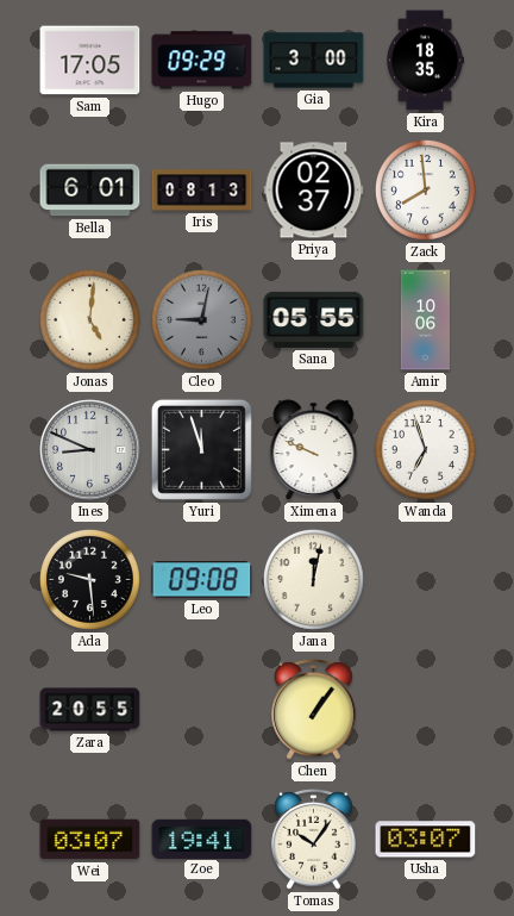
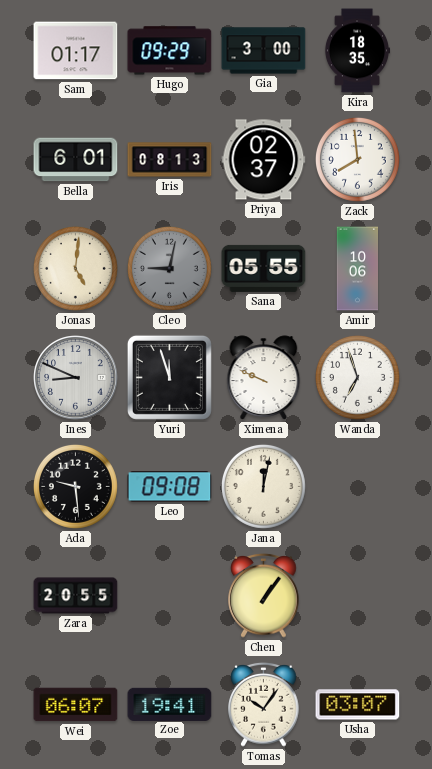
Sam: 17:05 -> 01:17
Wei: 03:07 -> 06:07
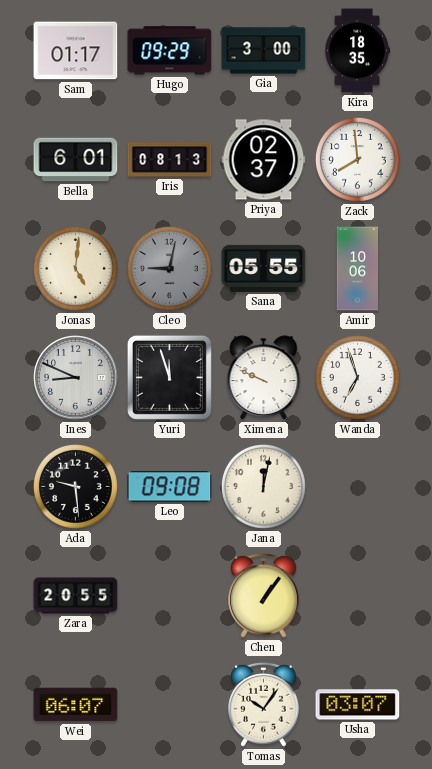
Zoe: 19:41 -> none
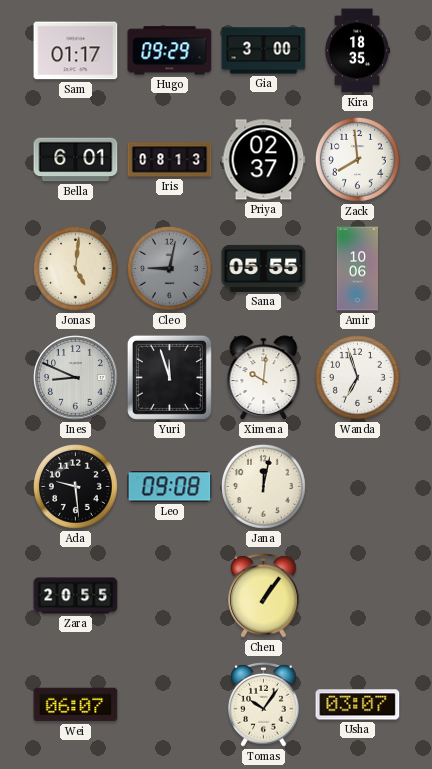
Ximena: 9:49 -> 10:01
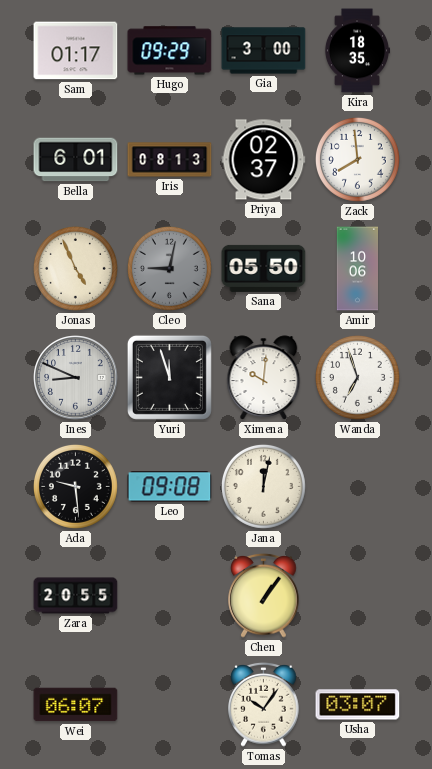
Jonas: 5:01 -> 4:56
Sana: 05:55 -> 05:50
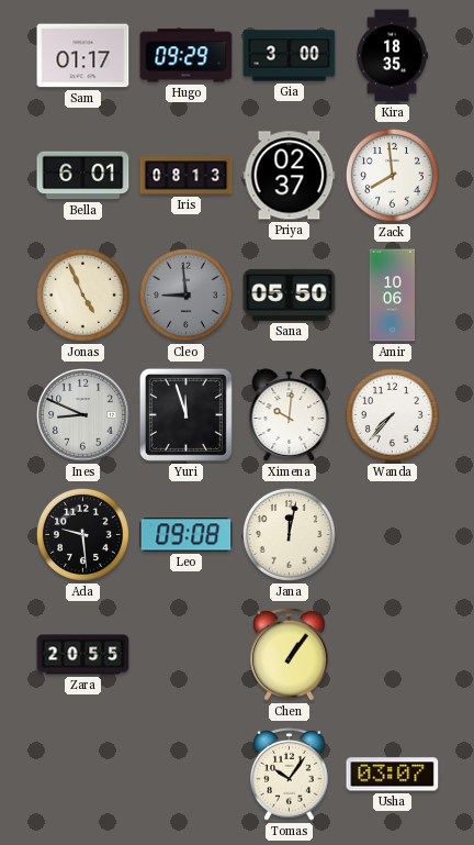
Cleo: 9:02 -> 8:59
Wanda: 6:57 -> 7:37
Wei: 06:07 -> none
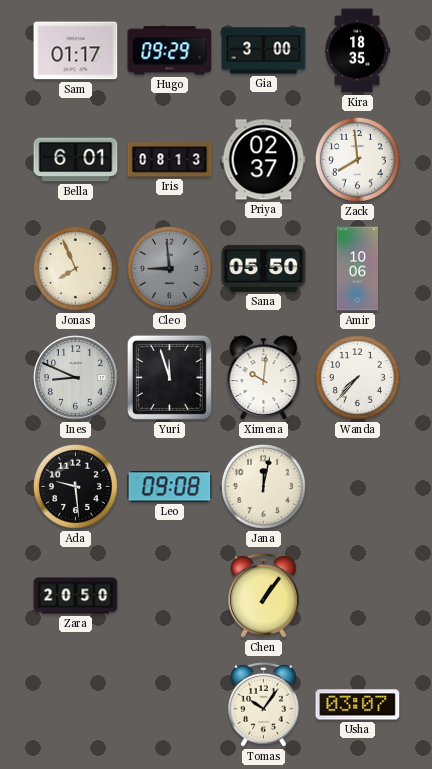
Jonas: 4:56 -> 7:56
Zara: 20:55 -> 20:50
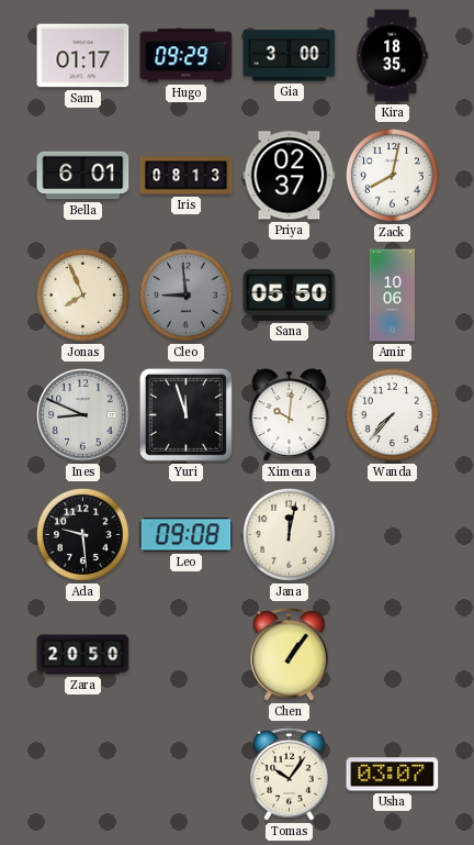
Zack: 7:59 -> 8:02
